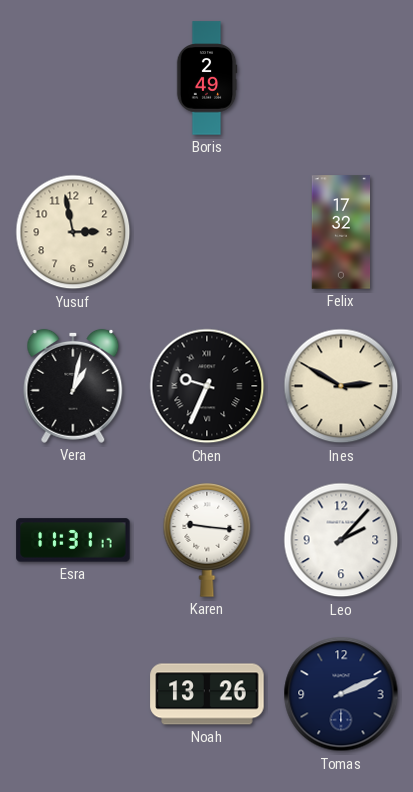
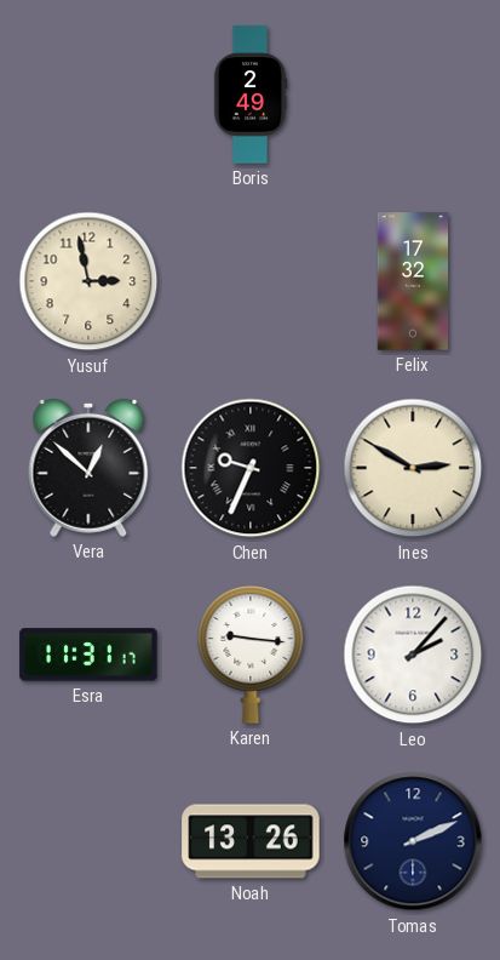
Vera: 1:02 -> 12:52
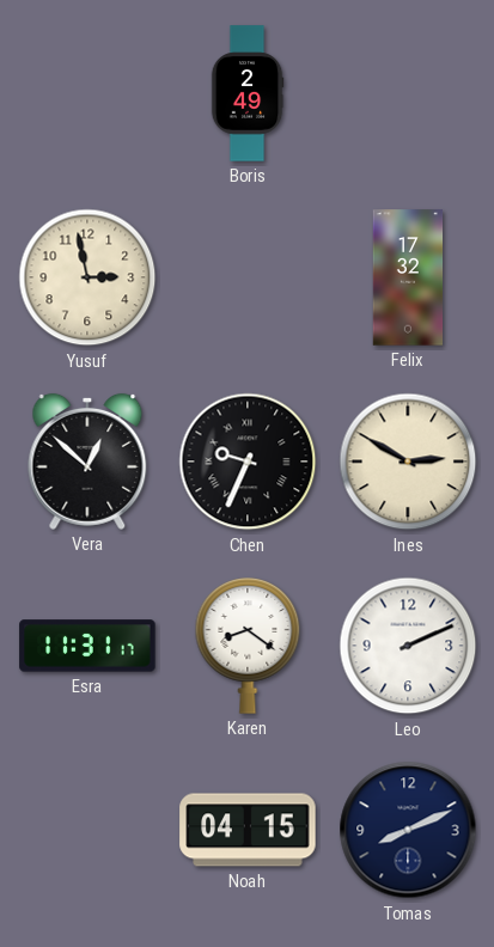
Karen: 9:16 -> 8:21
Leo: 2:07 -> 2:11
Noah: 13:26 -> 04:15
Tomas: 2:11 -> 8:11
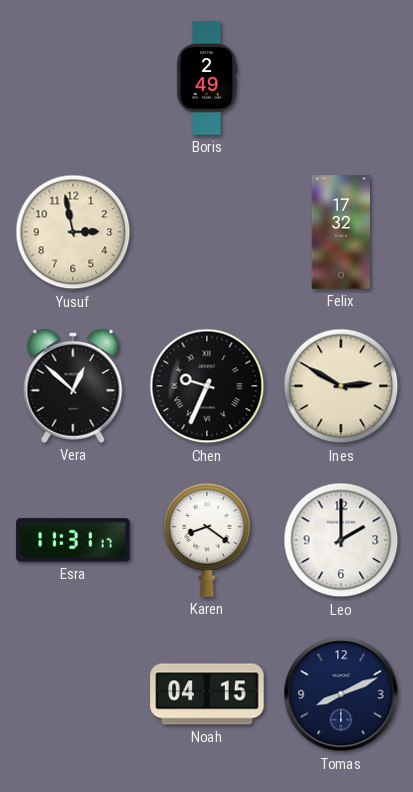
Leo: 2:11 -> 2:00
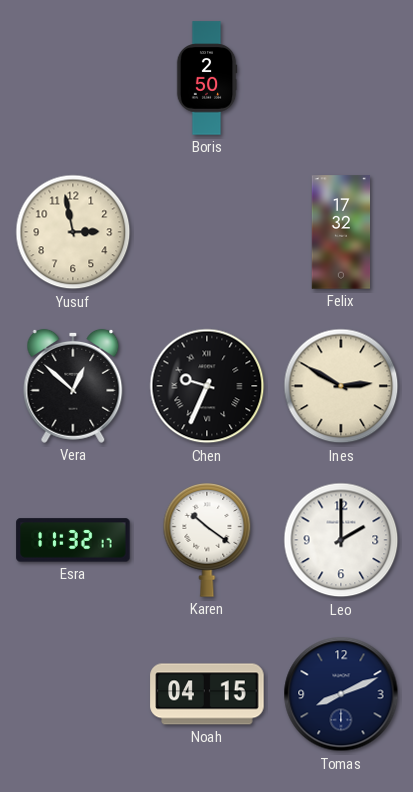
Boris: 2:49 -> 2:50
Esra: 11:31 -> 11:32
Karen: 8:21 -> 10:21
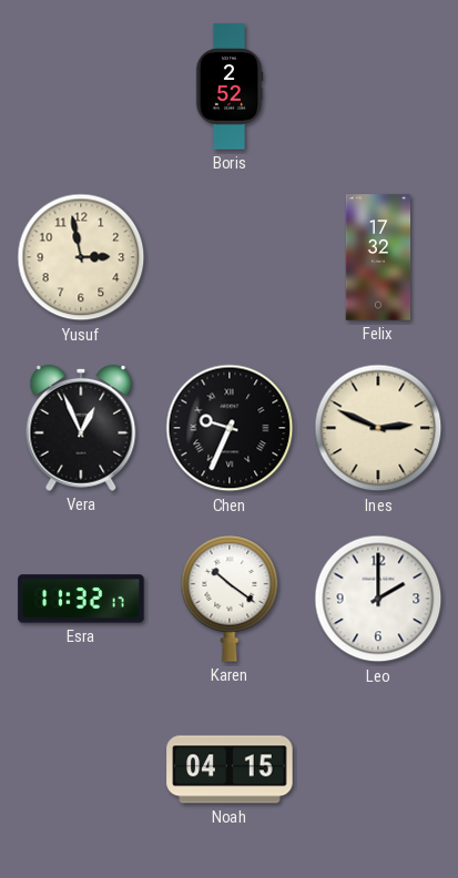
Boris: 2:50 -> 2:52
Vera: 12:52 -> 12:56
Ines: 2:50 -> 2:49
Tomas: 8:11 -> none
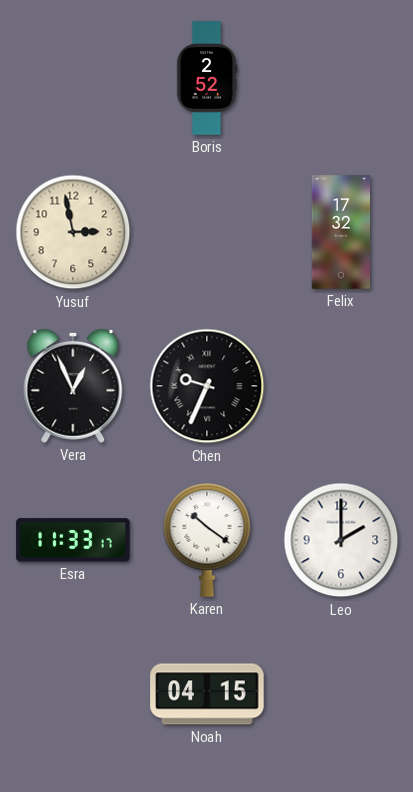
Ines: 2:49 -> none
Esra: 11:32 -> 11:33
